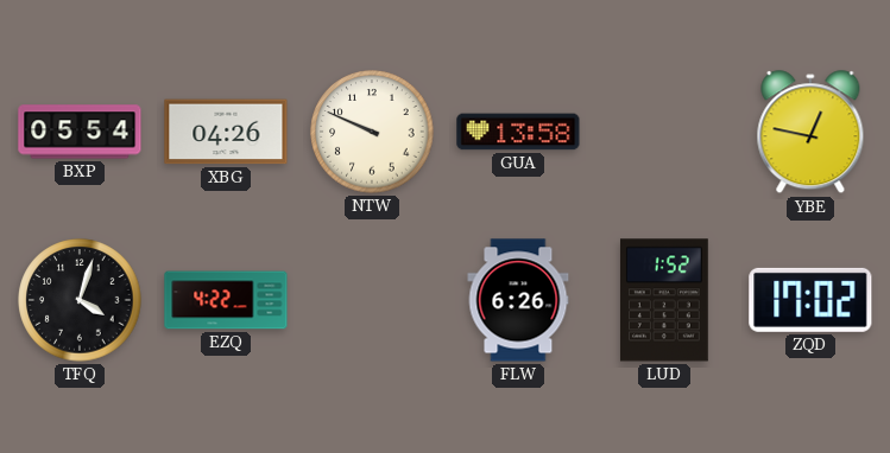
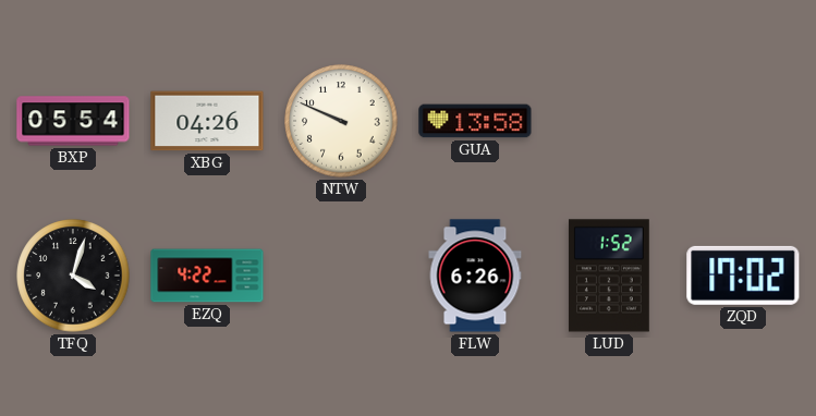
YBE: 12:47 -> none
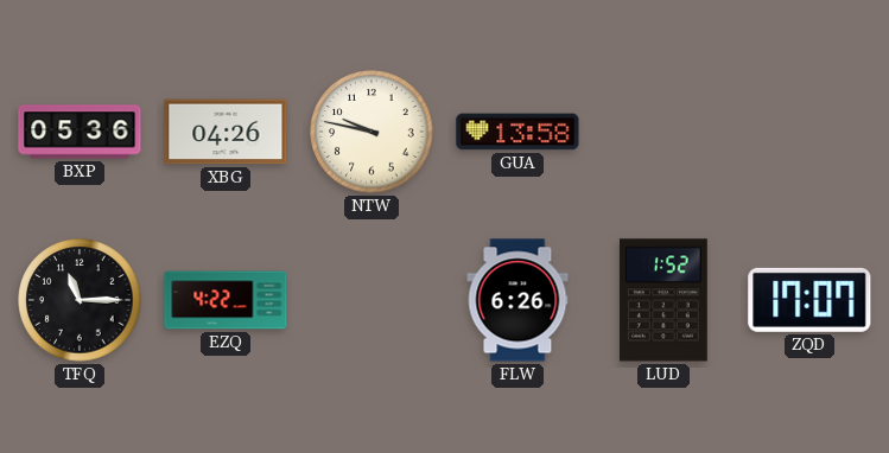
BXP: 05:54 -> 05:36
NTW: 9:49 -> 9:47
TFQ: 4:03 -> 11:15
ZQD: 17:02 -> 17:07
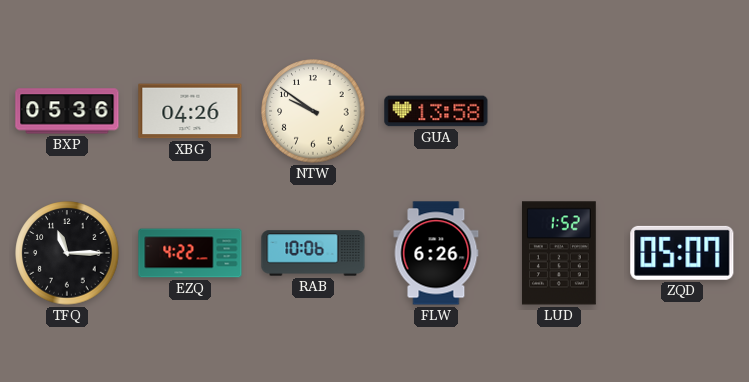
NTW: 9:47 -> 9:51
RAB: none -> 10:06
ZQD: 17:07 -> 05:07
